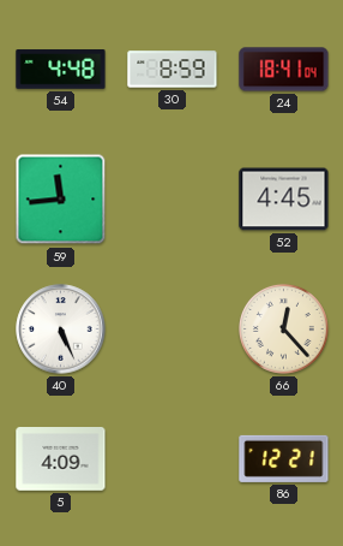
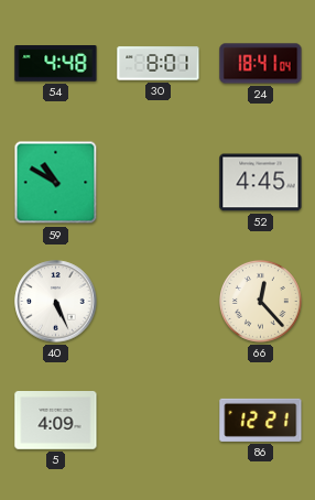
30: 8:59 -> 8:01
59: 11:44 -> 10:50
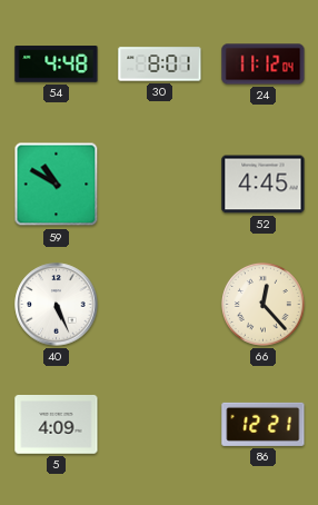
24: 18:41 -> 11:12
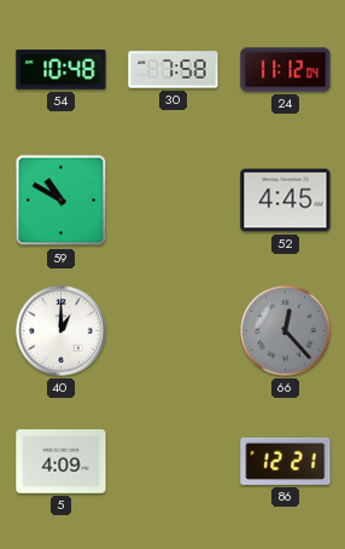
54: 4:48 -> 10:48
30: 8:01 -> 7:58
40: 5:26 -> 1:00
66 dial: cream -> grey
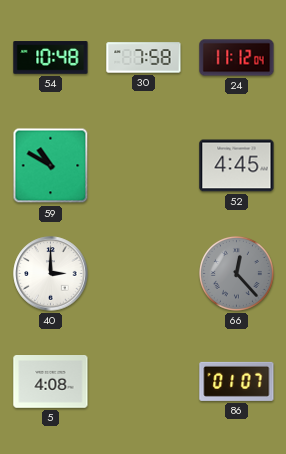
40: 1:00 -> 3:00
5: 4:09 -> 4:08
86: 12:21 -> 01:07
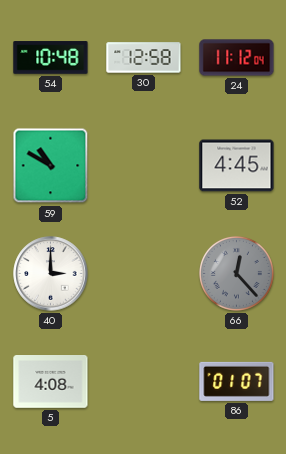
30: 7:58 -> 12:58
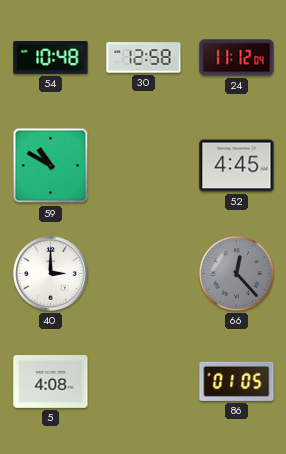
86: 01:07 -> 01:05
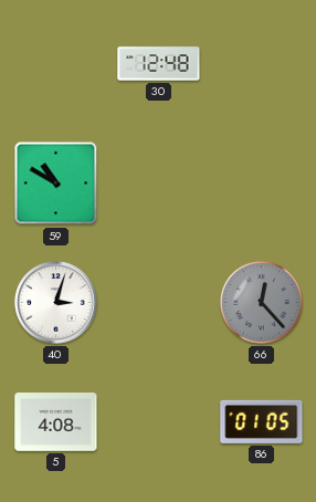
54: 10:48 -> none
30: 12:58 -> 12:48
24: 11:12 -> none
52: 4:45 -> none
40: 3:00 -> 3:03
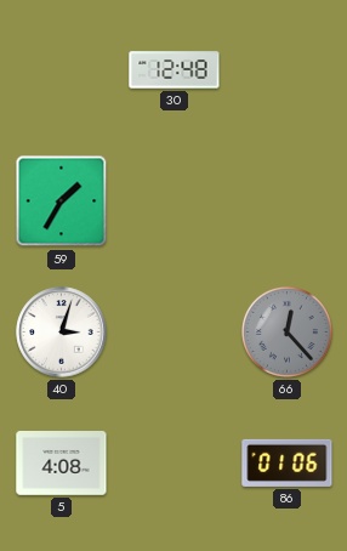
59: 10:50 -> 1:35
86: 01:05 -> 01:06
